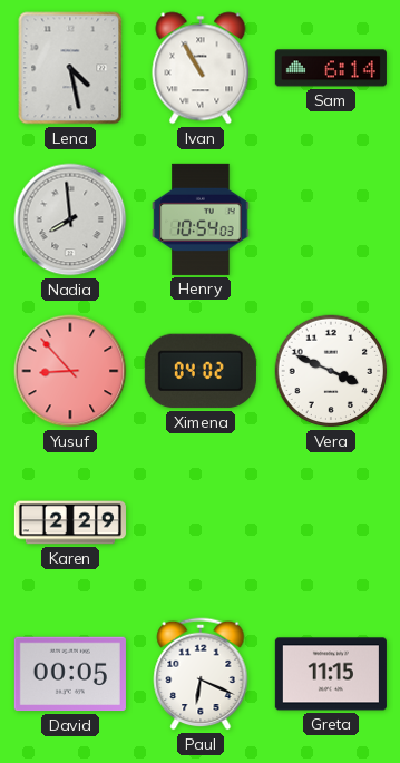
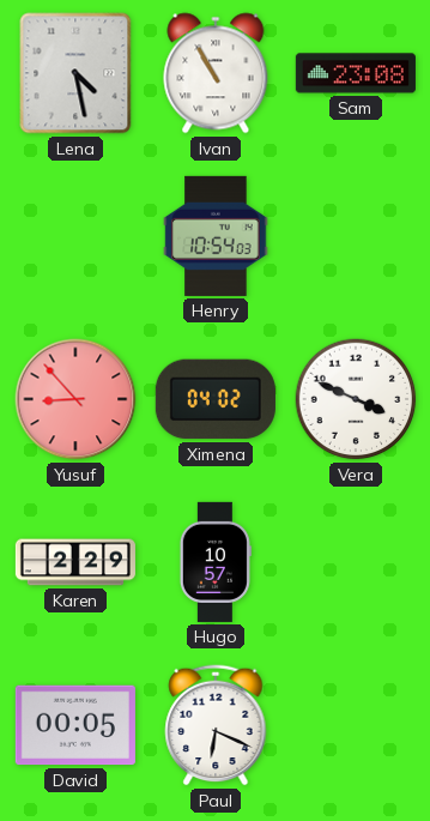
Sam: 6:14 -> 23:08
Nadia: 7:59 -> none
Hugo: none -> 10:57
Greta: 11:15 -> none
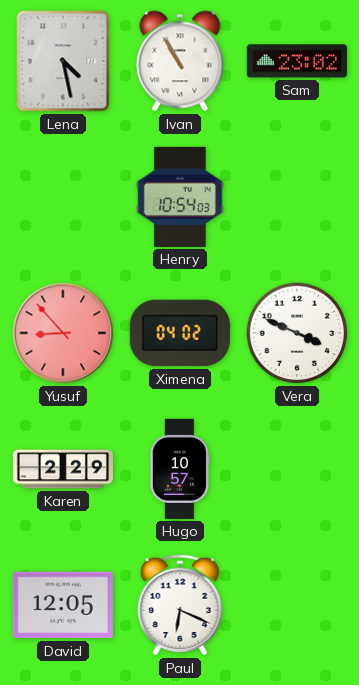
Sam: 23:08 -> 23:02
David: 00:05 -> 12:05
